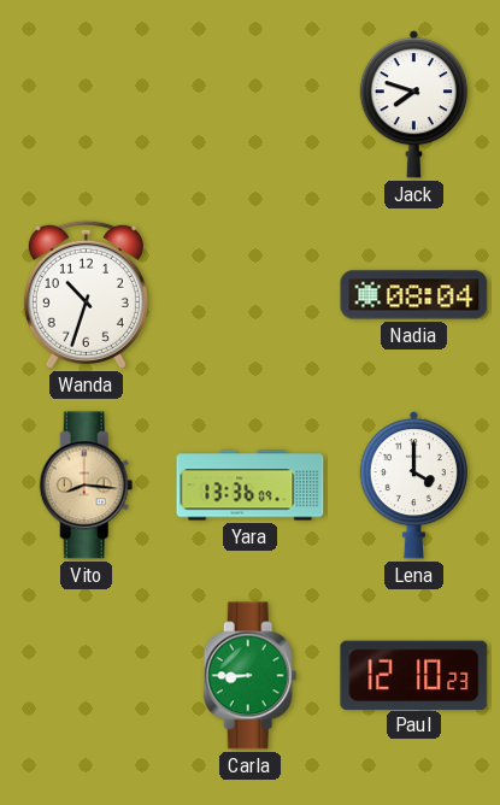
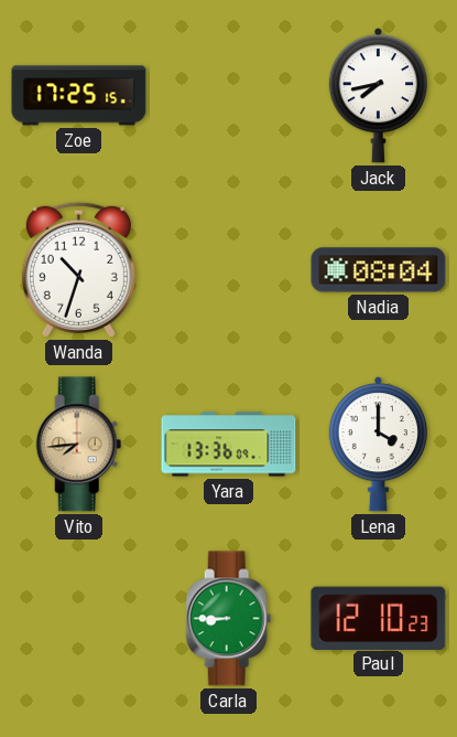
Zoe: none -> 17:25
Jack: 7:48 -> 7:43
Vito: 8:16 -> 7:44
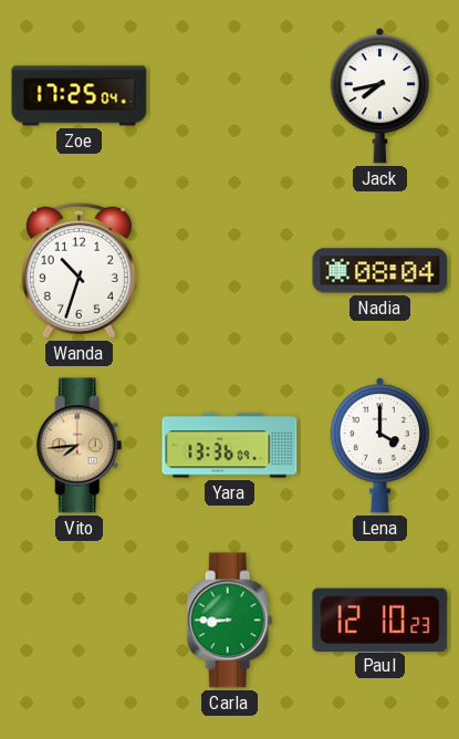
Zoe: 17:25:15 -> 17:25:04
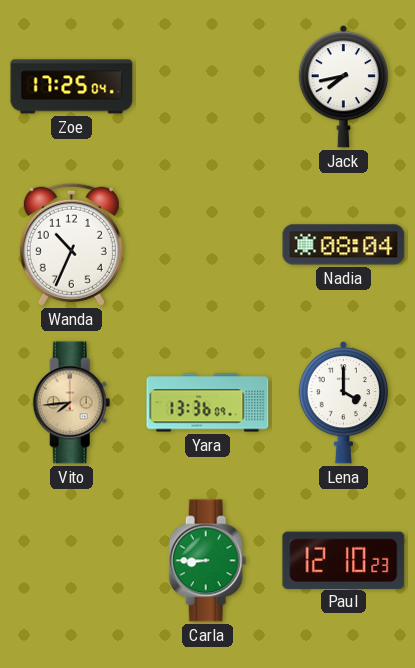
Wanda: 10:33 -> 10:34
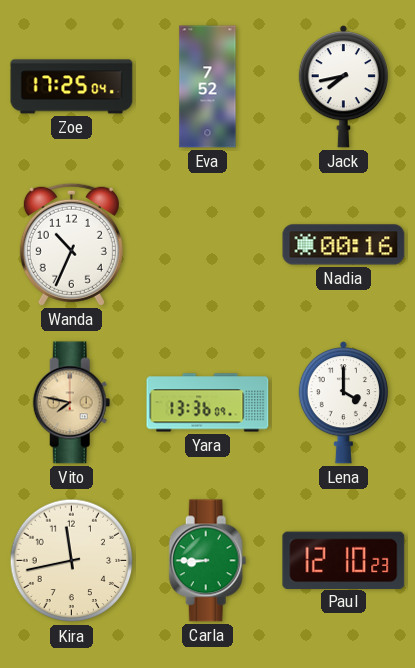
Eva: none -> 7:52
Nadia: 08:04 -> 00:16
Vito: 7:44 -> 7:47
Kira: none -> 11:43
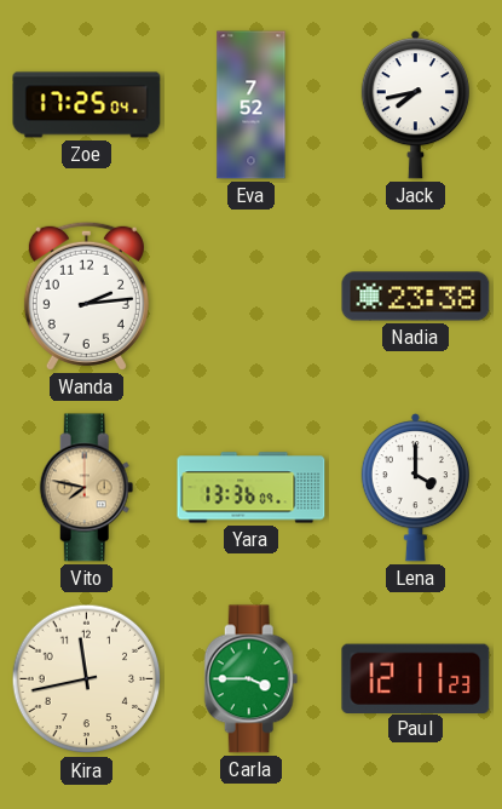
Wanda: 10:34 -> 2:14
Nadia: 00:16 -> 23:38
Carla: 8:45 -> 3:45
Paul: 12:10 -> 12:11
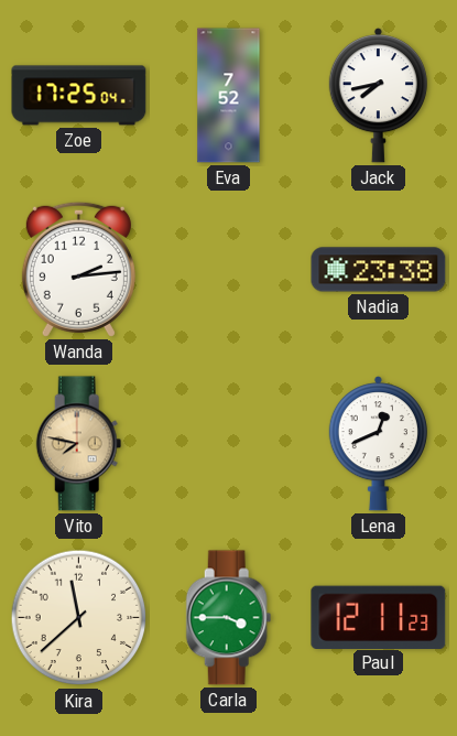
Yara: 13:36 -> none
Lena: 4:00 -> 12:41
Kira: 11:43 -> 11:38
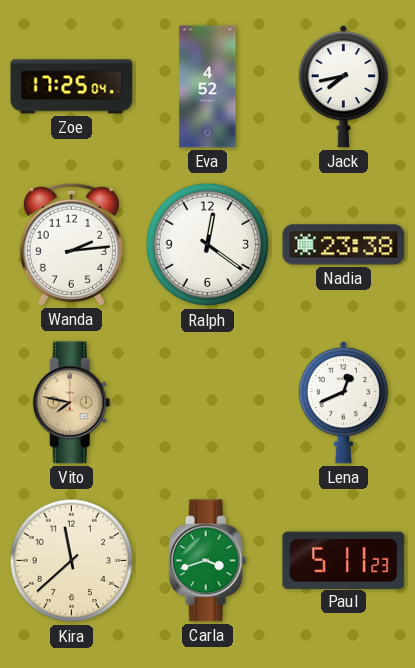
Eva: 7:52 -> 4:52
Ralph: none -> 12:21
Carla: 3:45 -> 3:42
Paul: 12:11 -> 5:11
